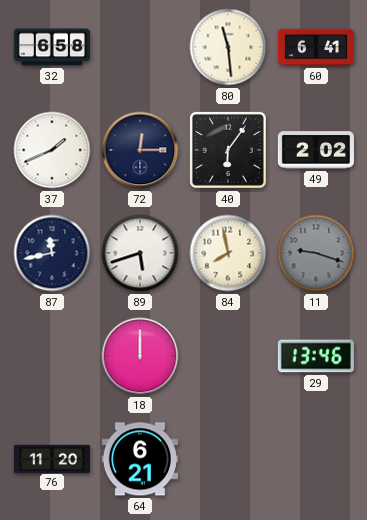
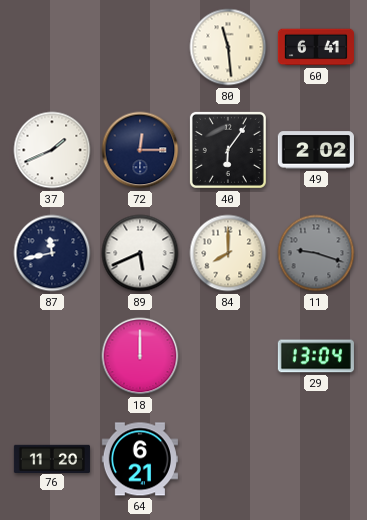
32: 6:58 -> none
89: 5:42 -> 5:41
84: 7:58 -> 8:00
29: 13:46 -> 13:04
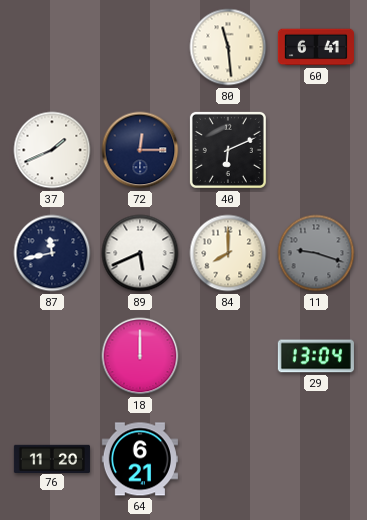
40: 6:06 -> 6:11
49: 2:02 -> none
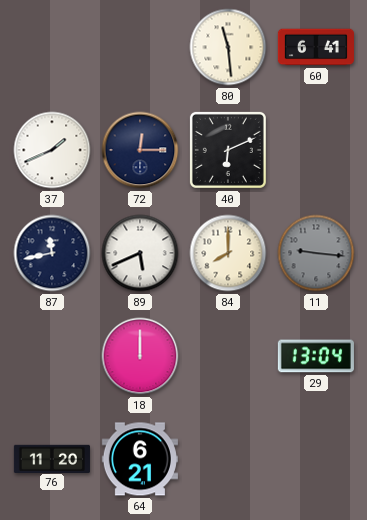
11: 9:18 -> 9:16
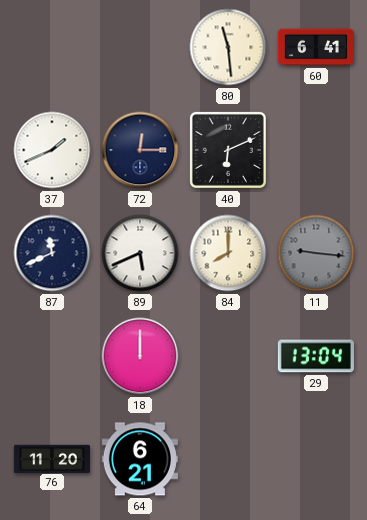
87: 11:43 -> 11:41
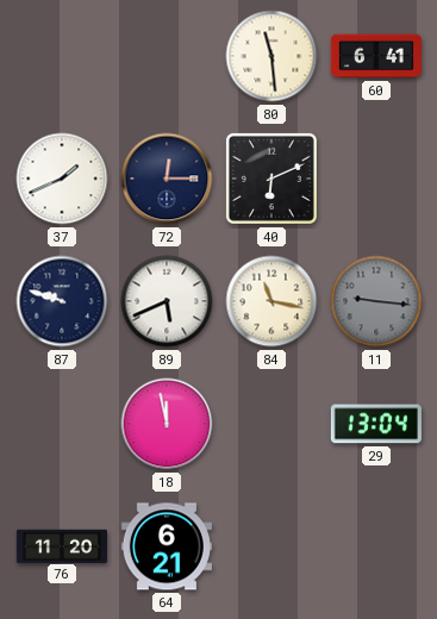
87: 11:41 -> 9:48
84: 8:00 -> 11:17
18: 12:00 -> 11:58
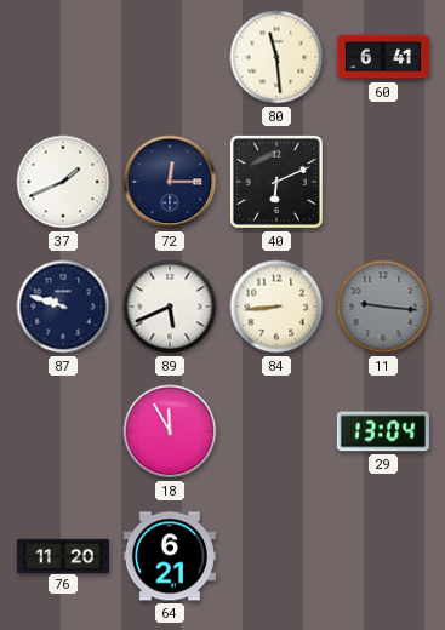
84: 11:17 -> 8:44
18: 11:58 -> 11:55
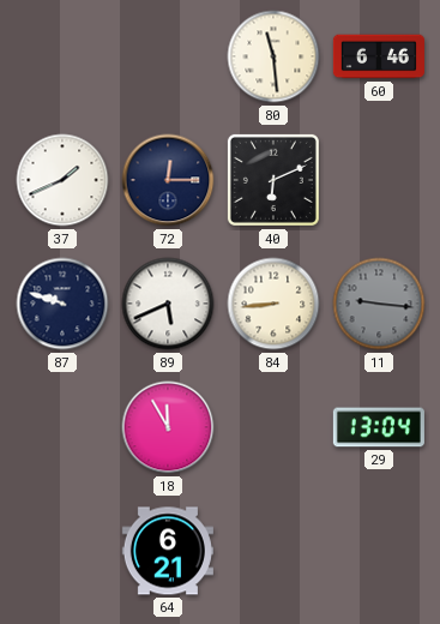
60: 6:41 -> 6:46
76: 11:20 -> none
